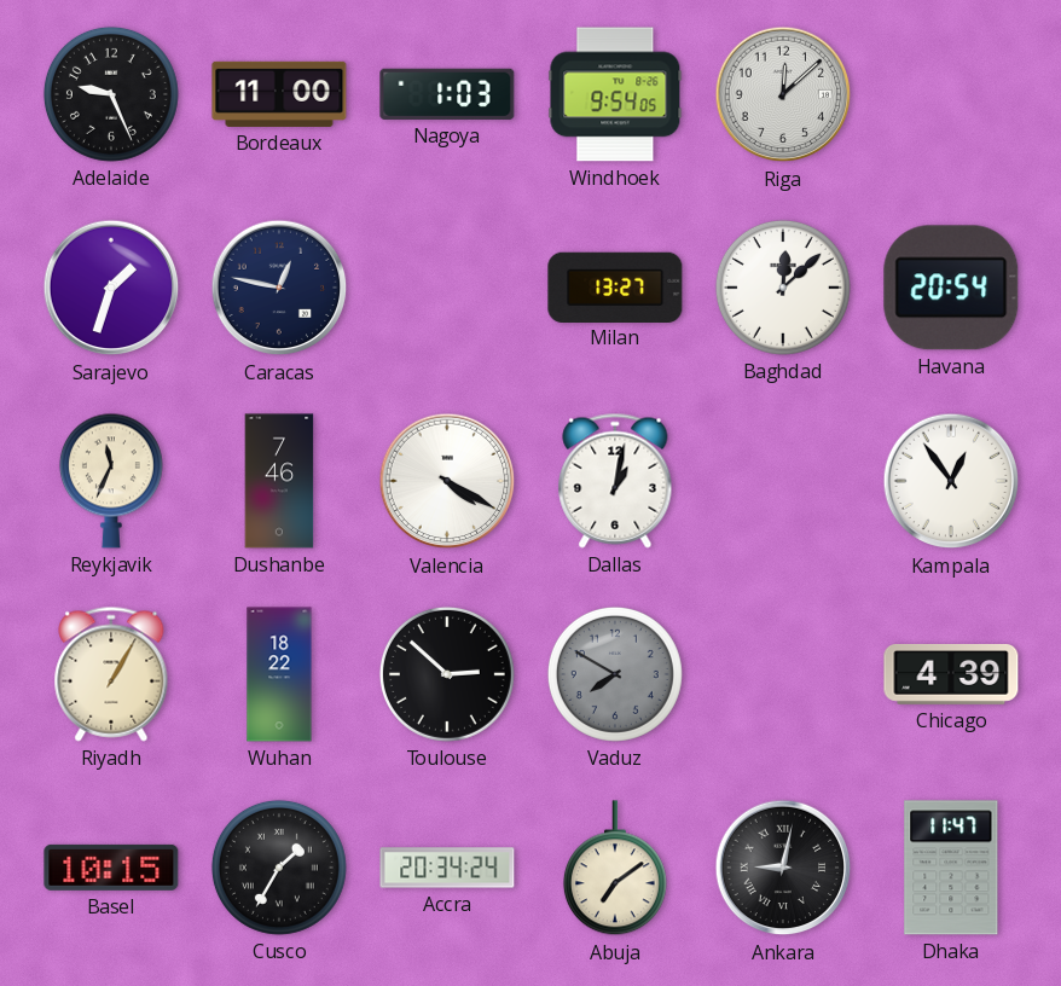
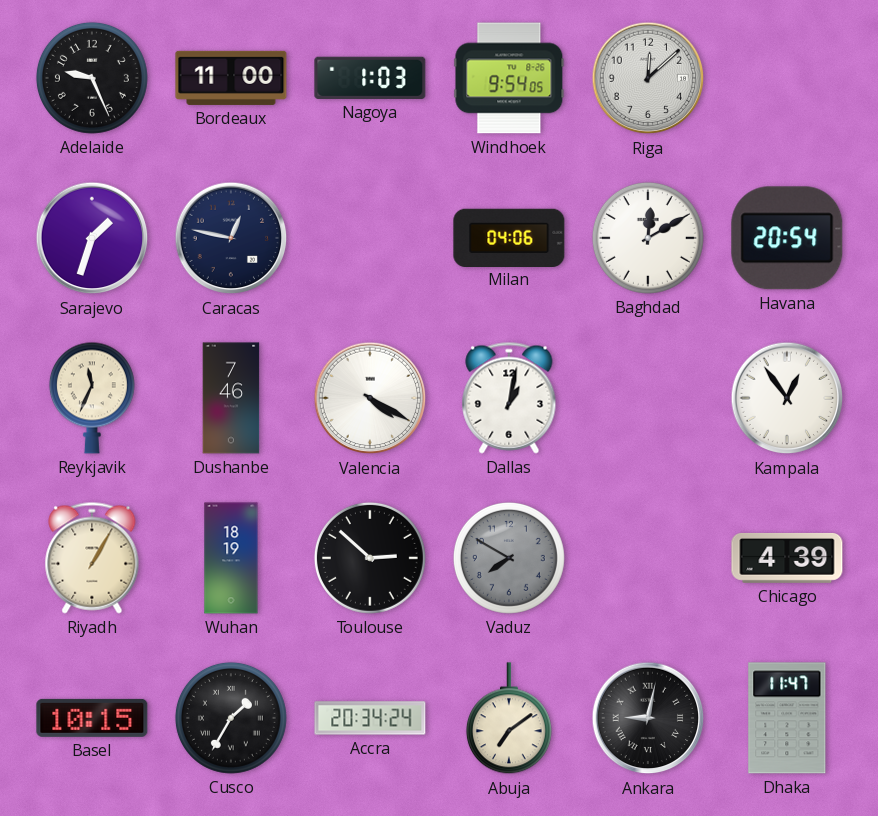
Milan: 13:27 -> 04:06
Baghdad: 12:08 -> 12:10
Wuhan: 18:22 -> 18:19
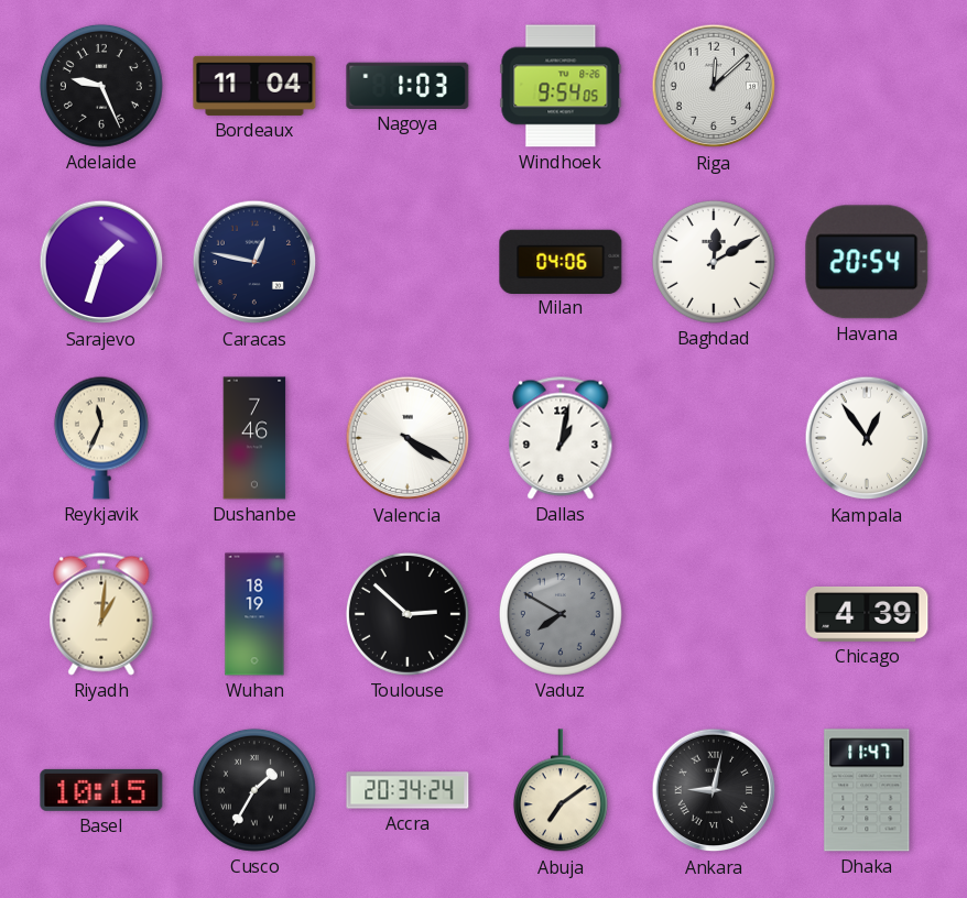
Bordeaux: 11:00 -> 11:04
Riyadh: 1:05 -> 1:01
